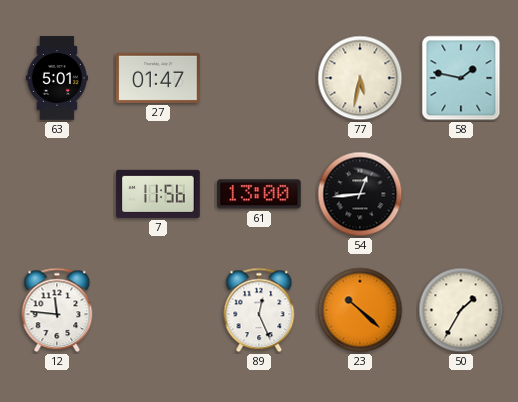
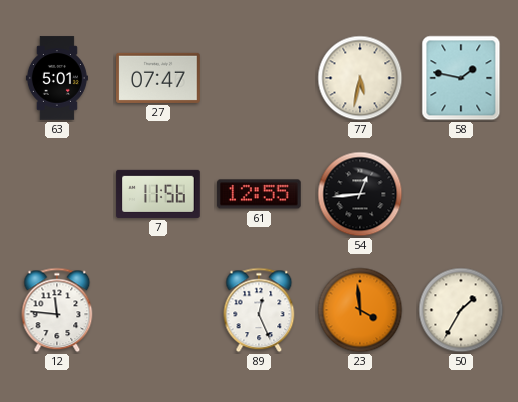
27: 01:47 -> 07:47
61: 13:00 -> 12:55
23: 10:22 -> 3:59
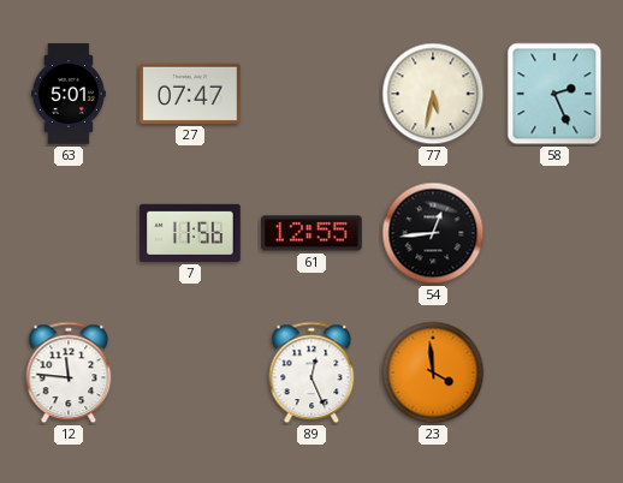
58: 1:47 -> 2:26
50: 1:35 -> none
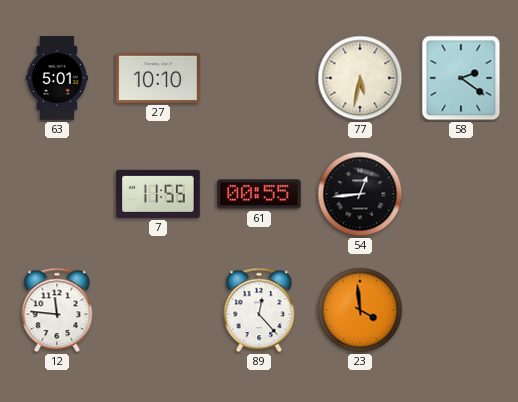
27: 07:47 -> 10:10
58: 2:26 -> 2:21
7: 11:56 -> 11:55
61: 12:55 -> 00:55
89: 12:26 -> 12:23
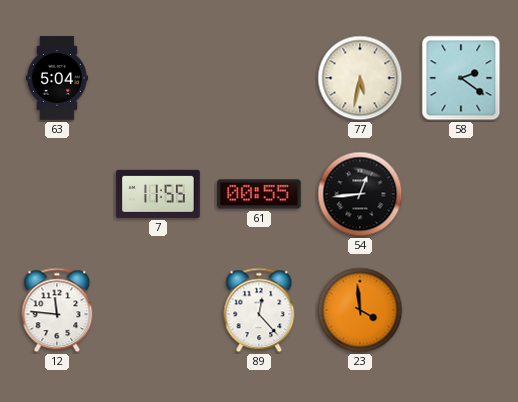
63: 5:01 -> 5:04
27: 10:10 -> none
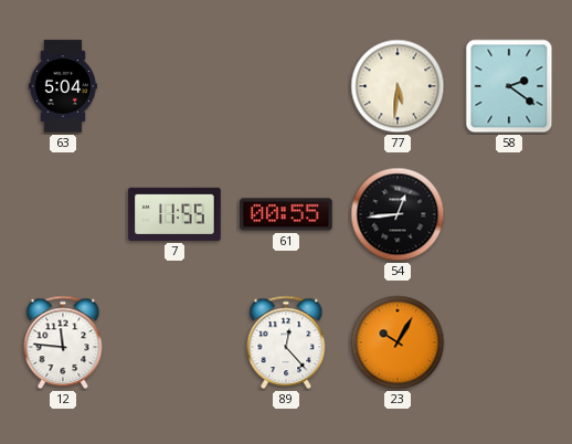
77: 5:32 -> 5:31
23: 3:59 -> 10:05
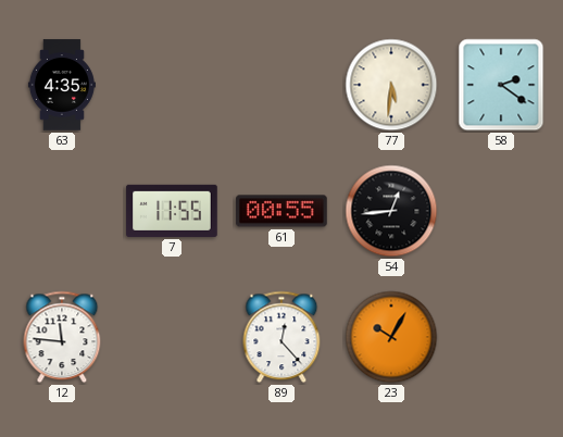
63: 5:04 -> 4:35
